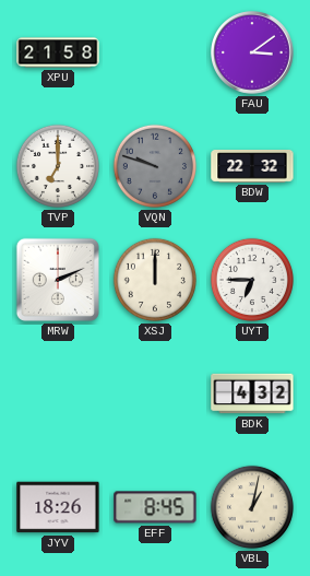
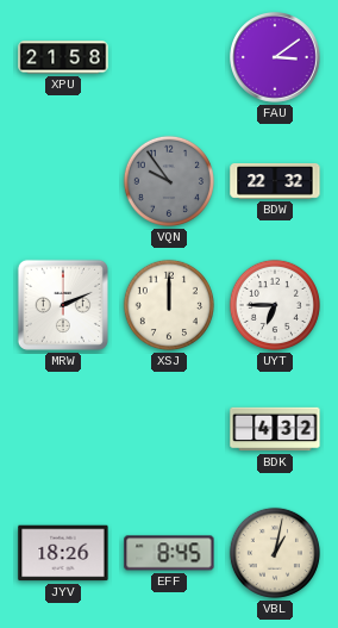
TVP: 7:00 -> none
VQN: 9:48 -> 9:54
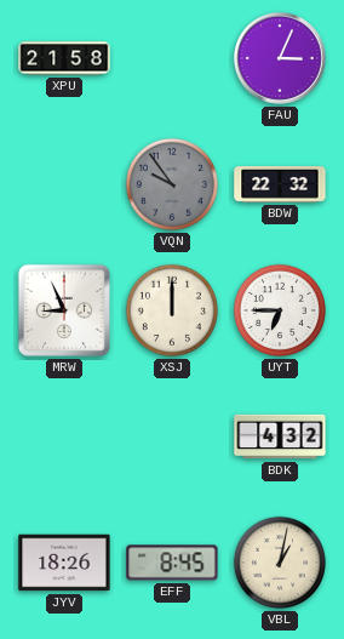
FAU: 3:09 -> 3:04
MRW: 2:11 -> 8:56
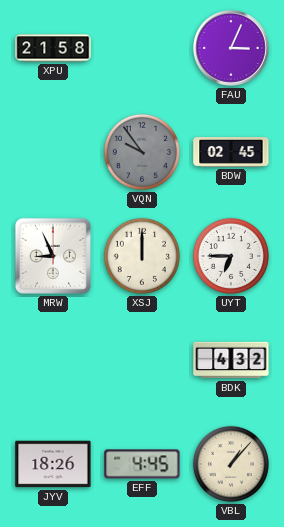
BDW: 22:32 -> 02:45
EFF: 8:45 -> 4:45
VBL: 1:02 -> 1:07
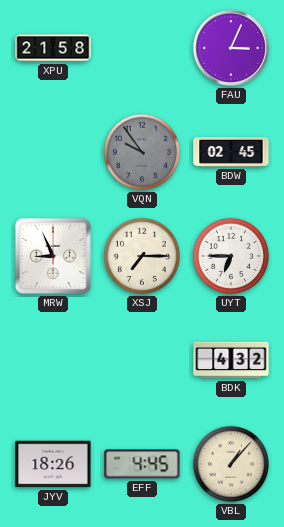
XSJ: 12:00 -> 7:15
